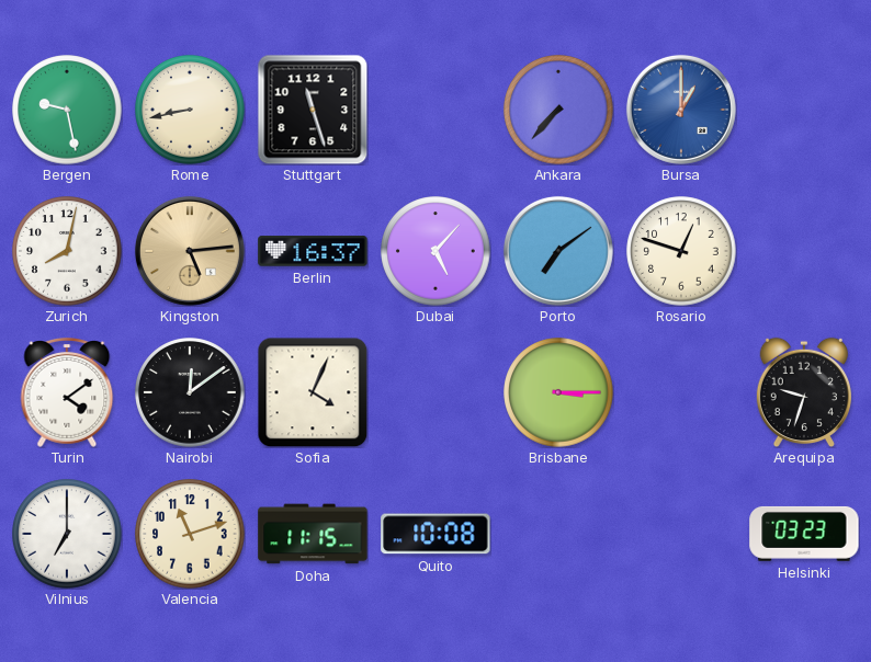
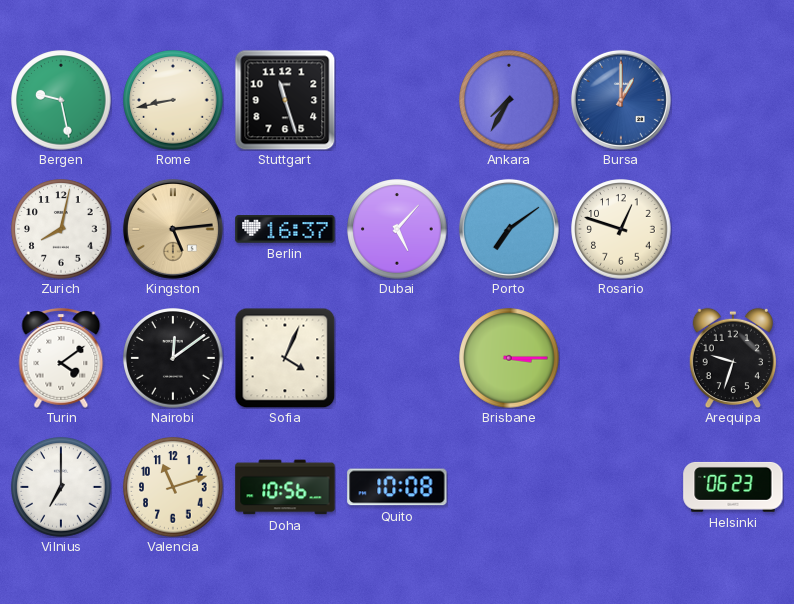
Ankara: 7:37 -> 7:35
Doha: 11:15 -> 10:56
Helsinki: 03:23 -> 06:23
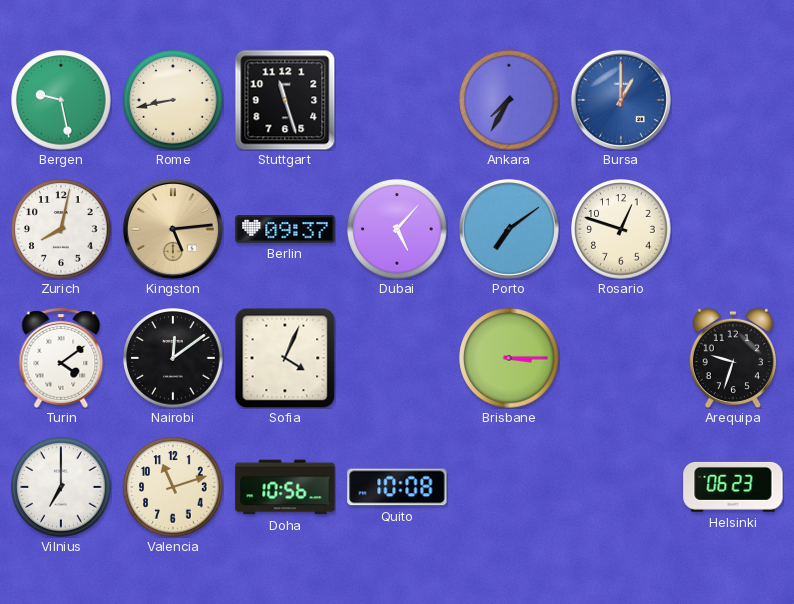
Berlin: 16:37 -> 09:37
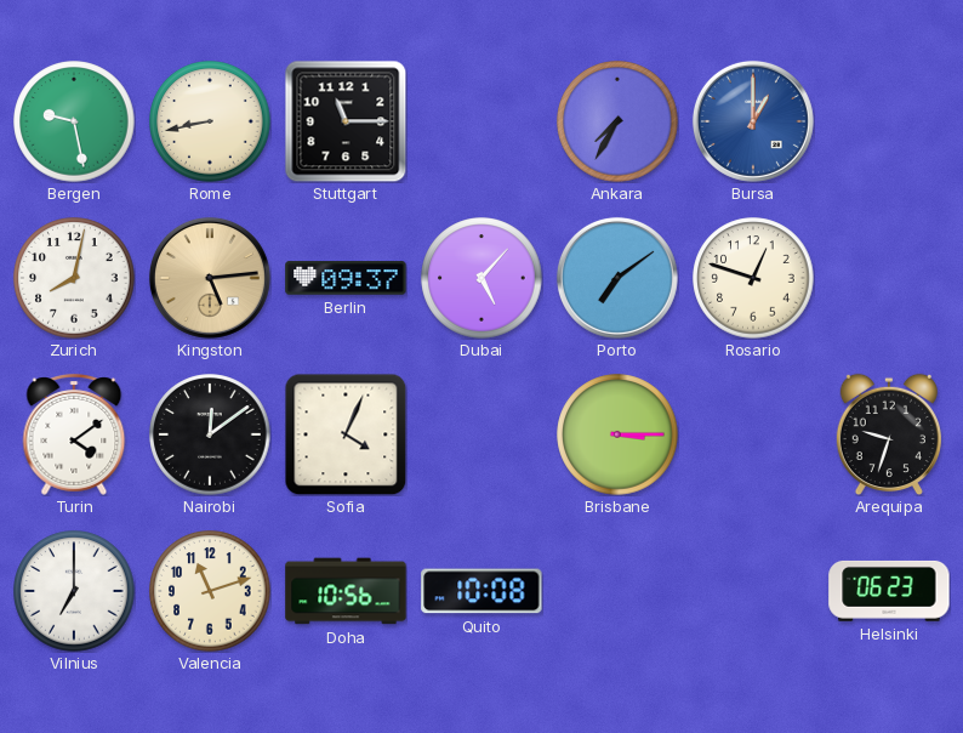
Stuttgart: 11:27 -> 11:15
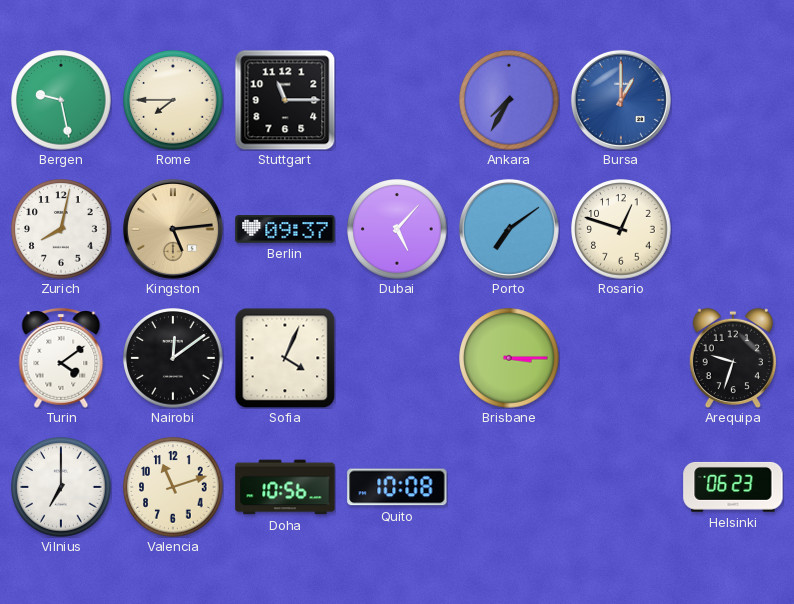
Rome: 8:43 -> 7:45
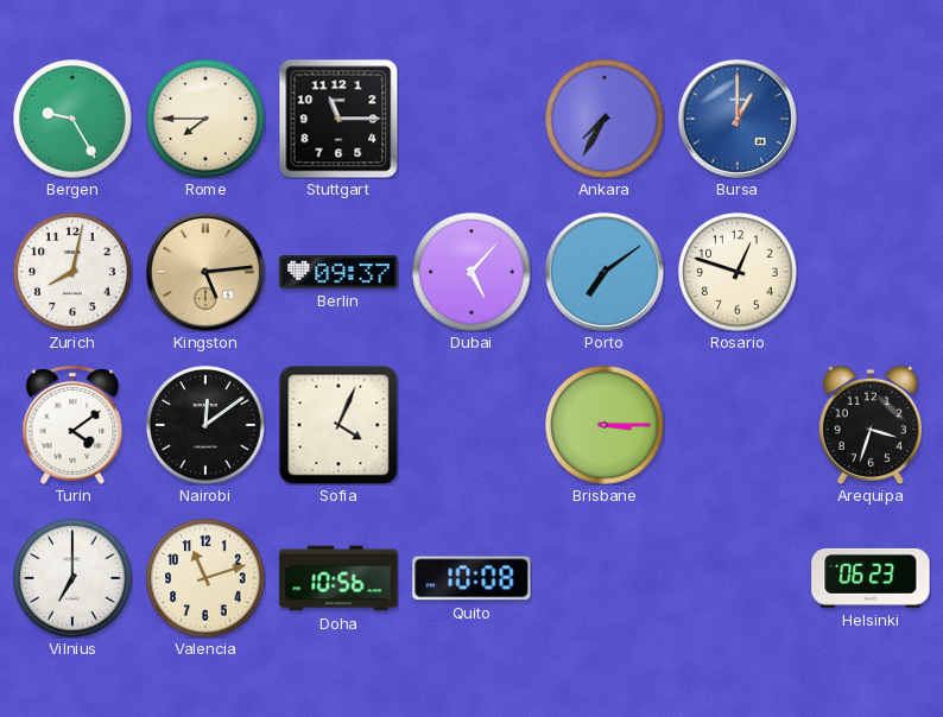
Bergen: 9:28 -> 9:25
Arequipa: 9:33 -> 3:33
